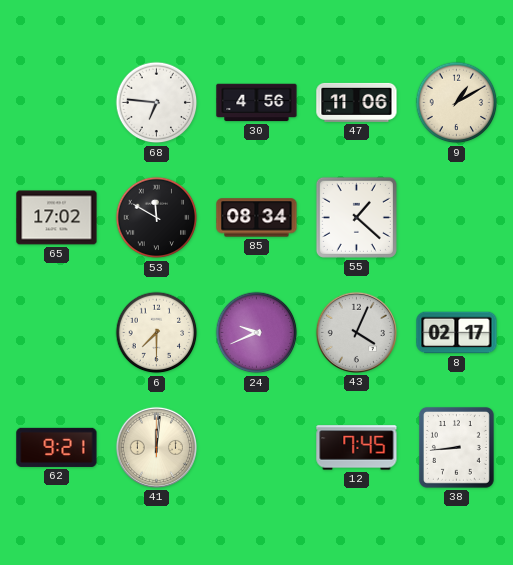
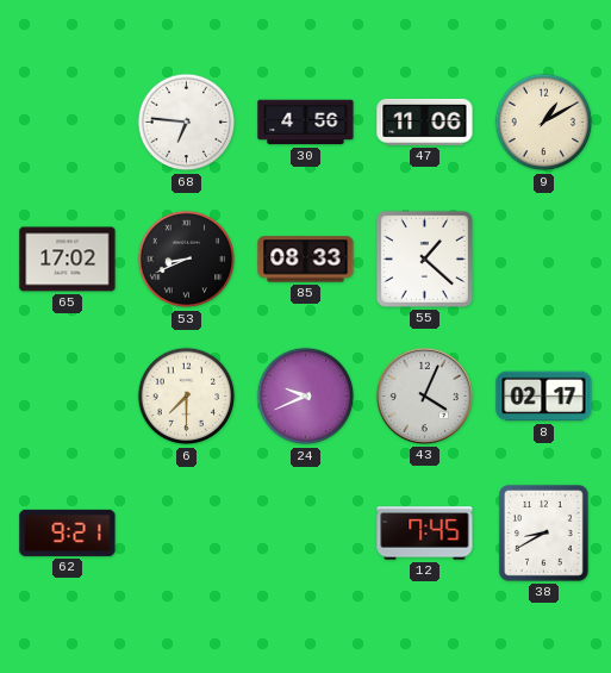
53: 11:50 -> 8:41
85: 08:34 -> 08:33
41: 12:01 -> none
38: 8:44 -> 8:40
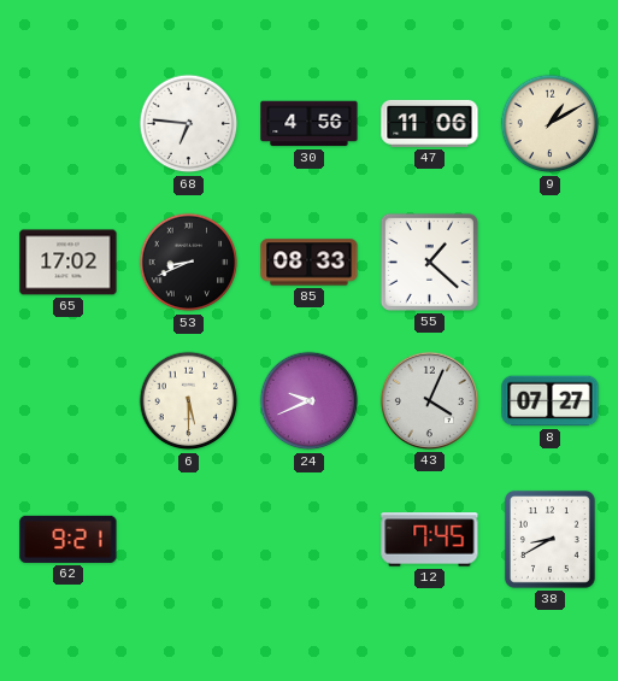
6: 7:30 -> 5:30
8: 02:17 -> 07:27
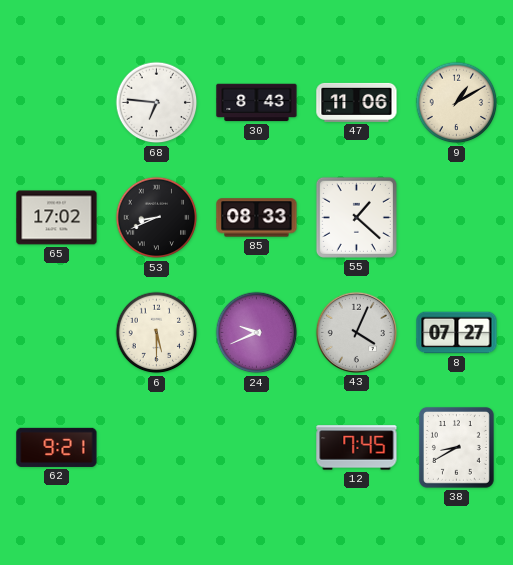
30: 4:56 -> 8:43
